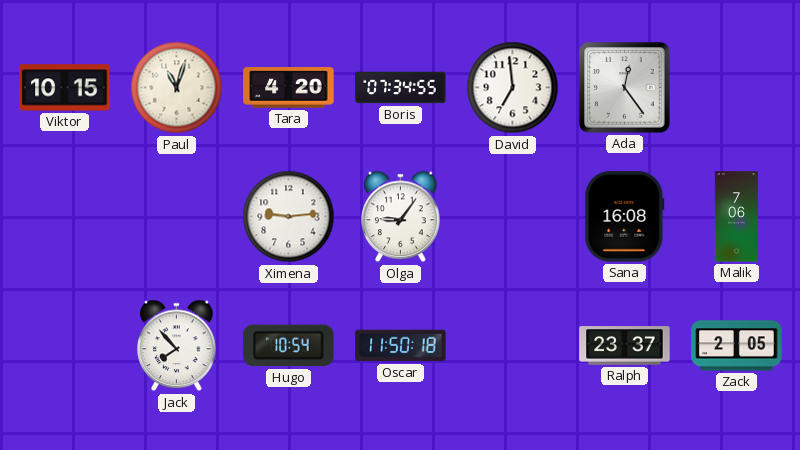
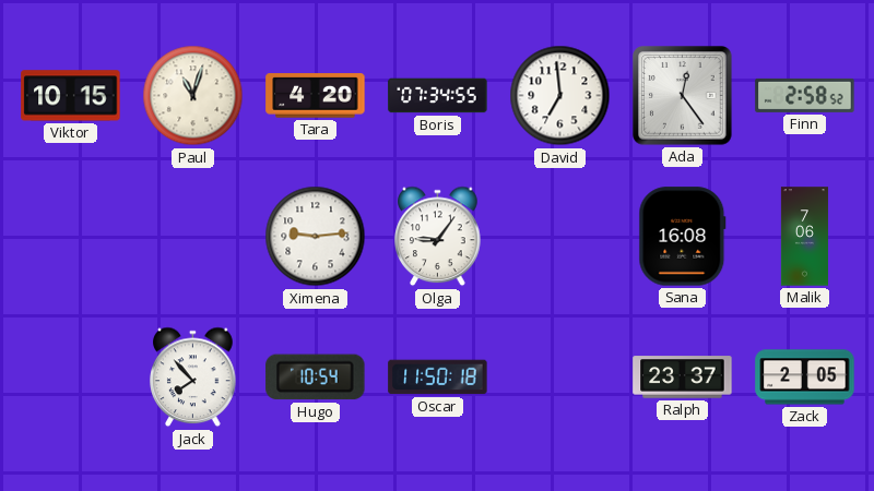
Finn: none -> 2:58
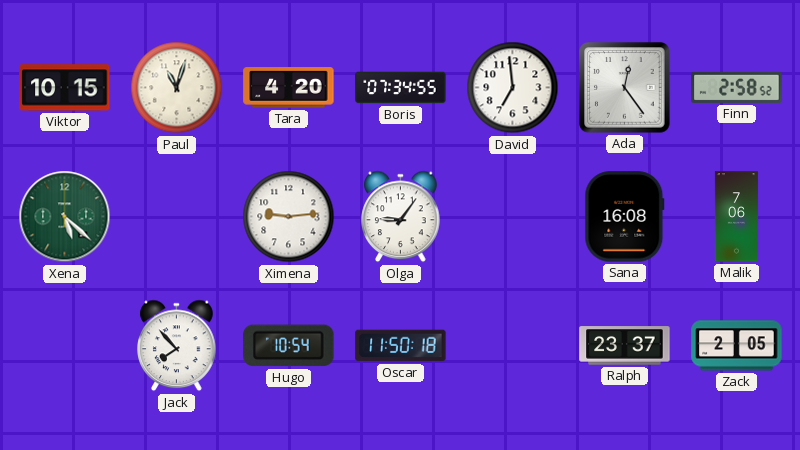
Xena: none -> 5:22
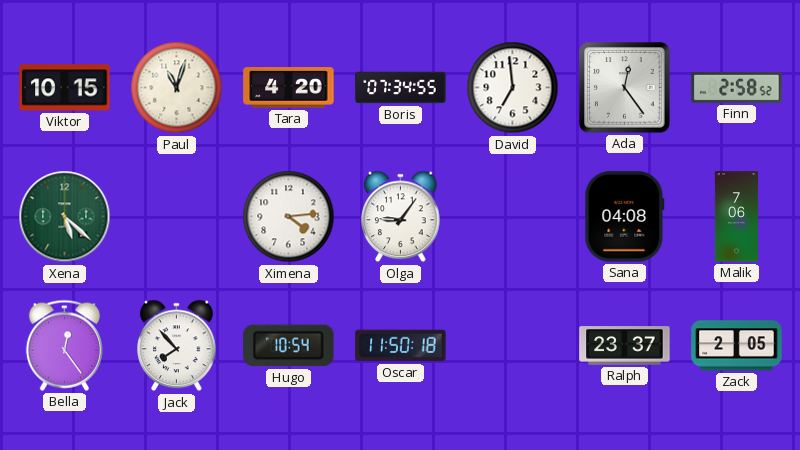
Ximena: 9:14 -> 4:14
Sana: 16:08 -> 04:08
Bella: none -> 12:24
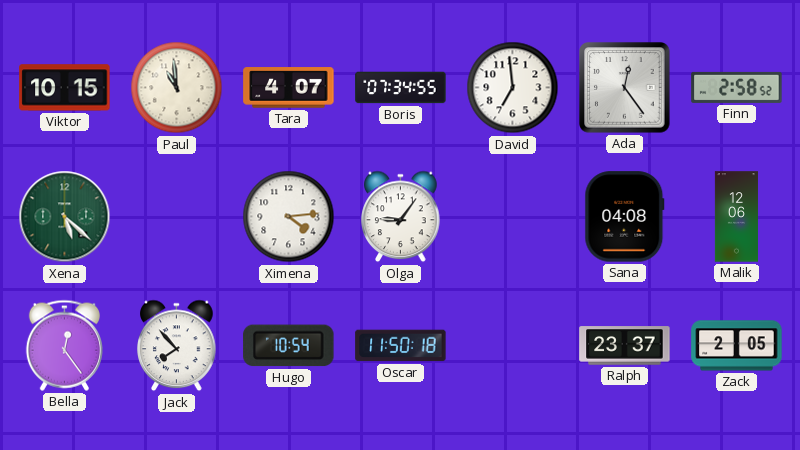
Paul: 11:03 -> 10:59
Tara: 4:20 -> 4:07
Malik: 7:06 -> 12:06
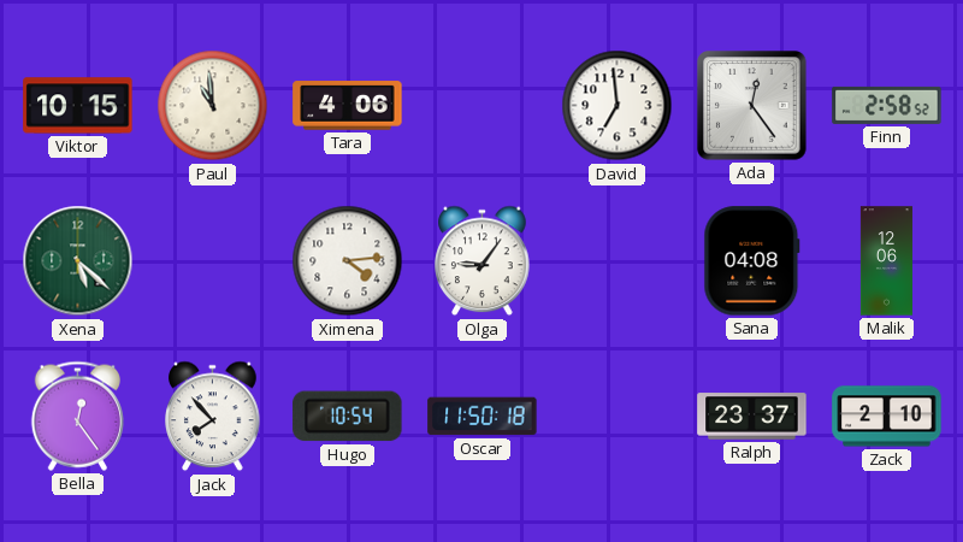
Tara: 4:07 -> 4:06
Boris: 07:34 -> none
Zack: 2:05 -> 2:10
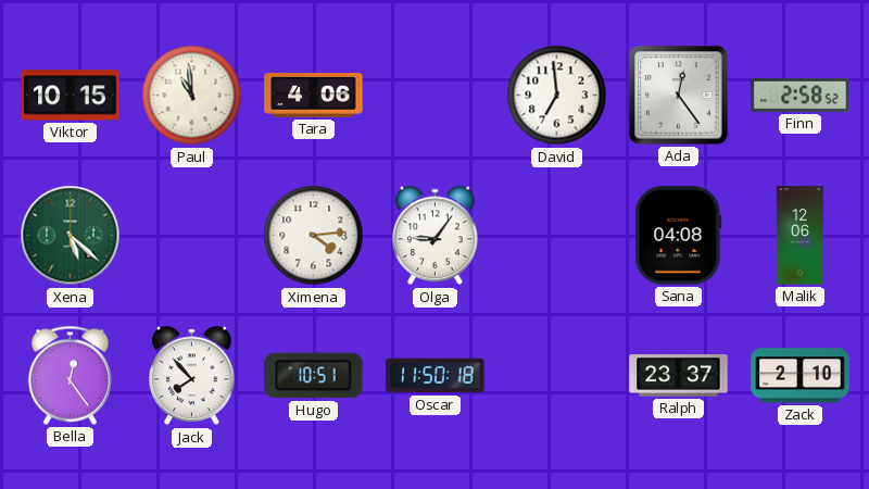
Hugo: 10:54 -> 10:51
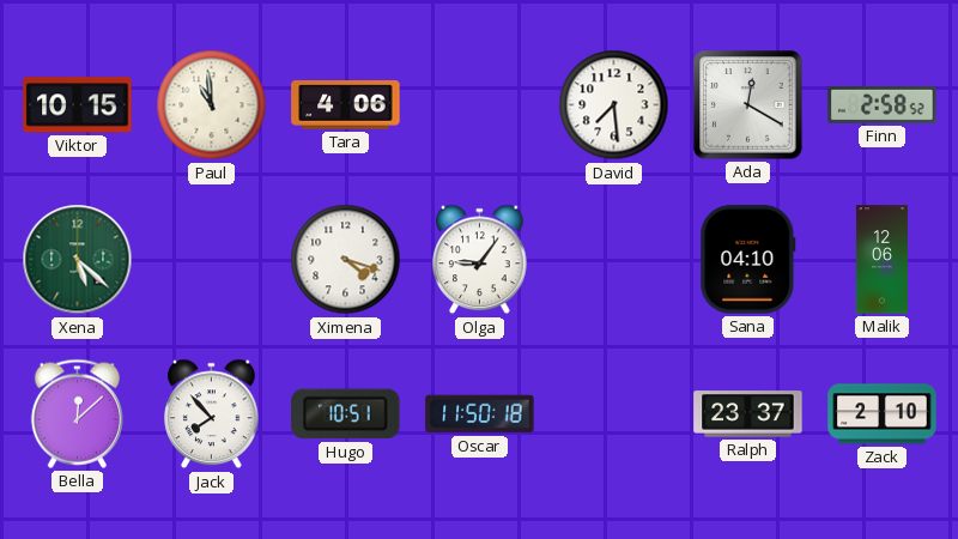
David: 6:59 -> 7:29
Ada: 12:24 -> 12:20
Ximena: 4:14 -> 4:18
Sana: 04:08 -> 04:10
Bella: 12:24 -> 12:08
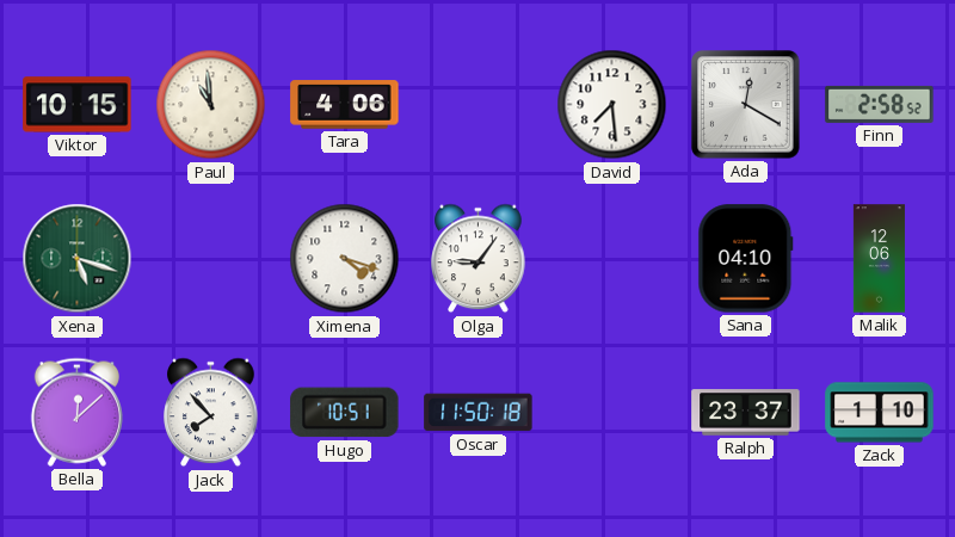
Xena: 5:22 -> 5:18
Zack: 2:10 -> 1:10
